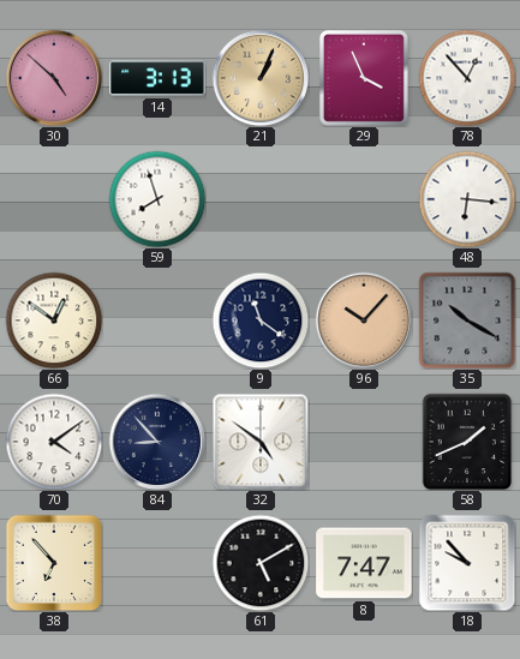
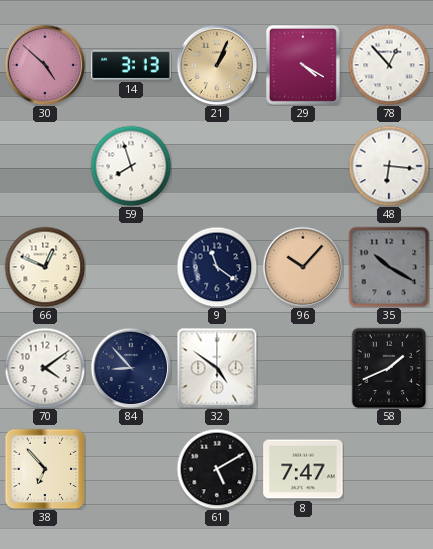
29: 3:56 -> 4:20
66: 12:51 -> 12:49
18: 9:53 -> none
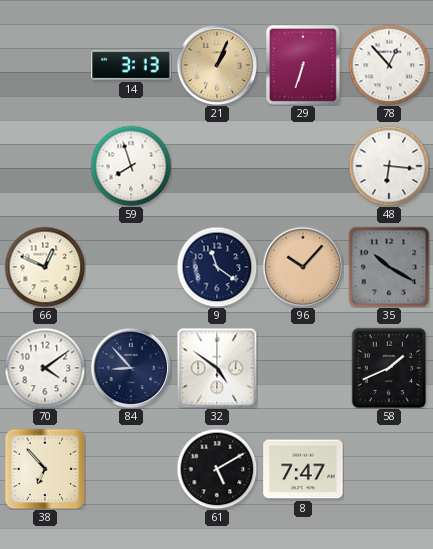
30: 4:52 -> none
29: 4:20 -> 6:33
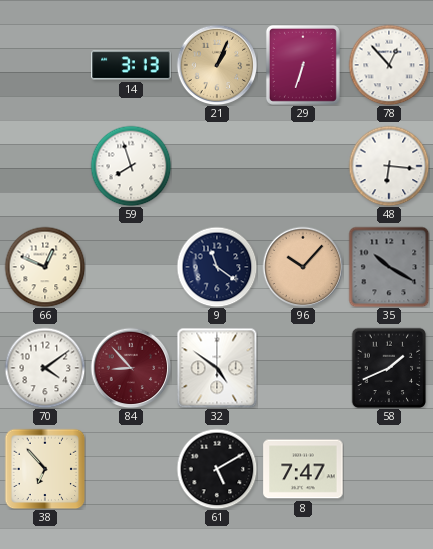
84 dial: navy -> burgundy
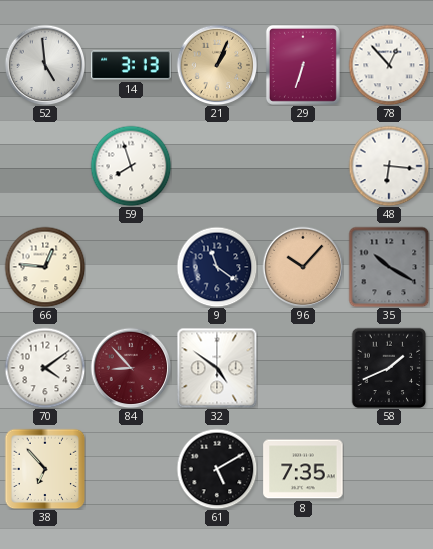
52: none -> 4:59
66: 12:49 -> 12:46
8: 7:47 -> 7:35
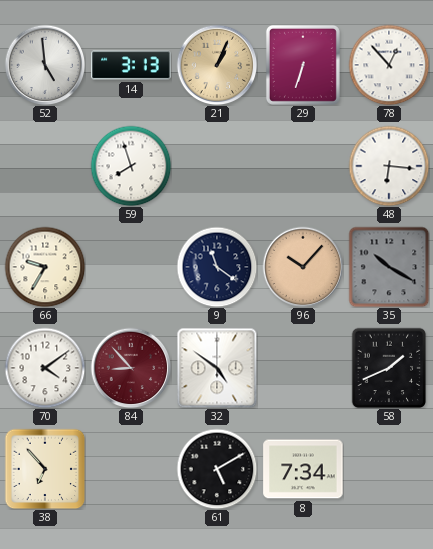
66: 12:46 -> 9:35
8: 7:35 -> 7:34
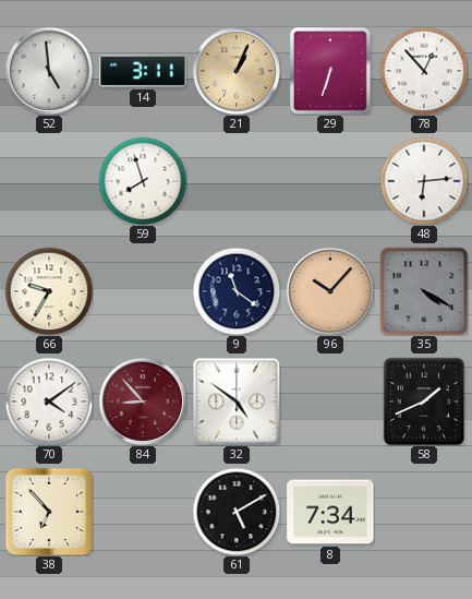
14: 3:13 -> 3:11
48: 6:16 -> 6:14
35: 10:20 -> 4:20
